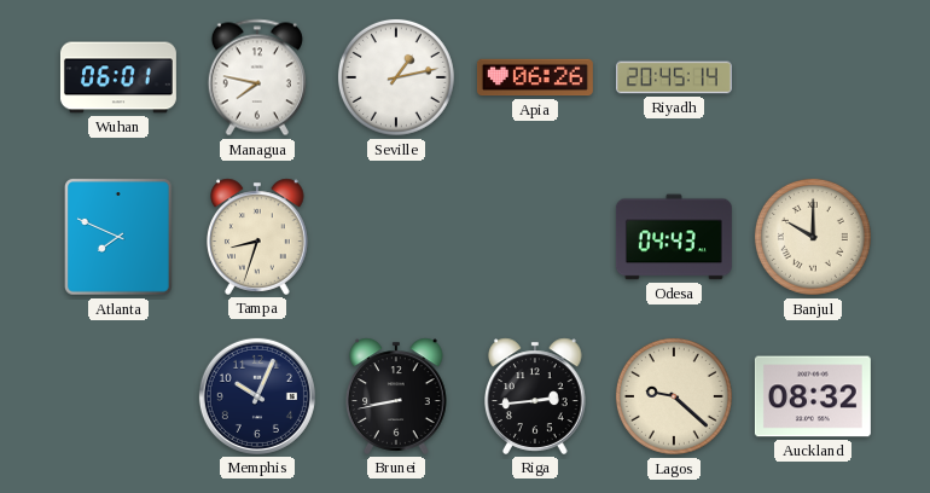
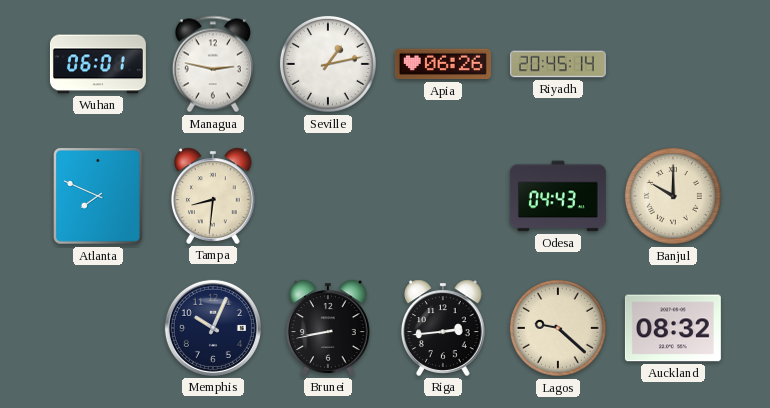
Managua: 7:47 -> 2:47
Tampa: 8:33 -> 8:31
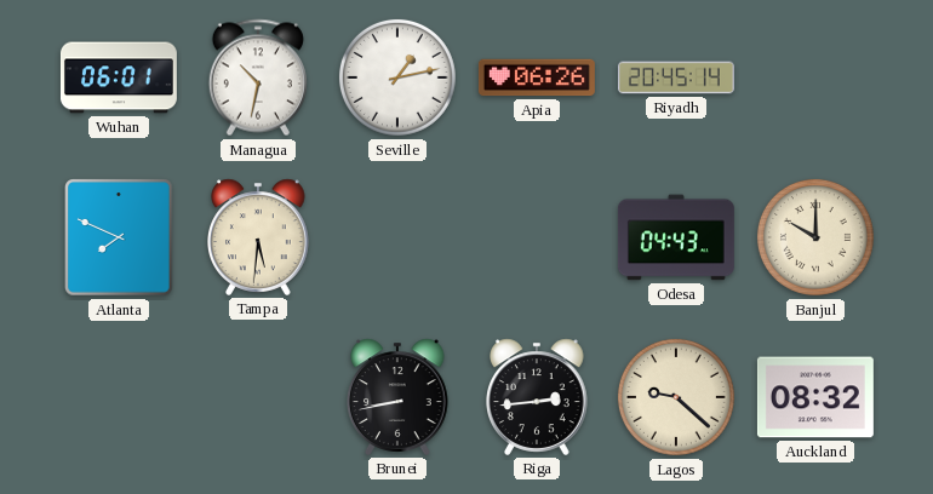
Managua: 2:47 -> 10:32
Tampa: 8:31 -> 5:31
Memphis: 10:04 -> none
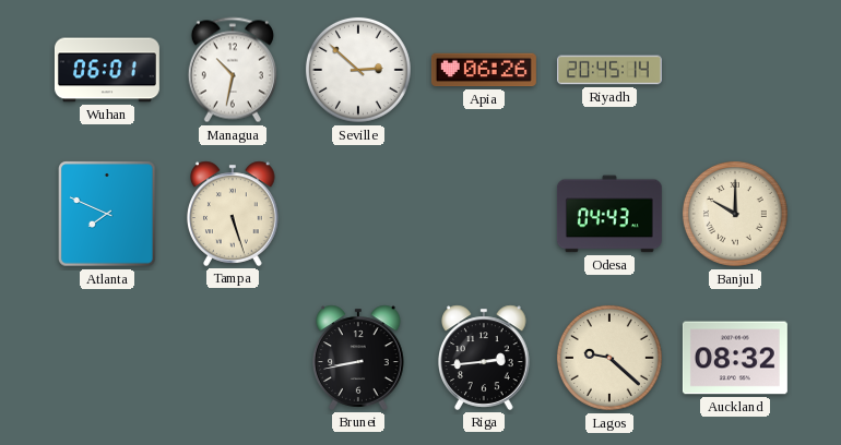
Seville: 1:13 -> 2:52
Tampa: 5:31 -> 5:27
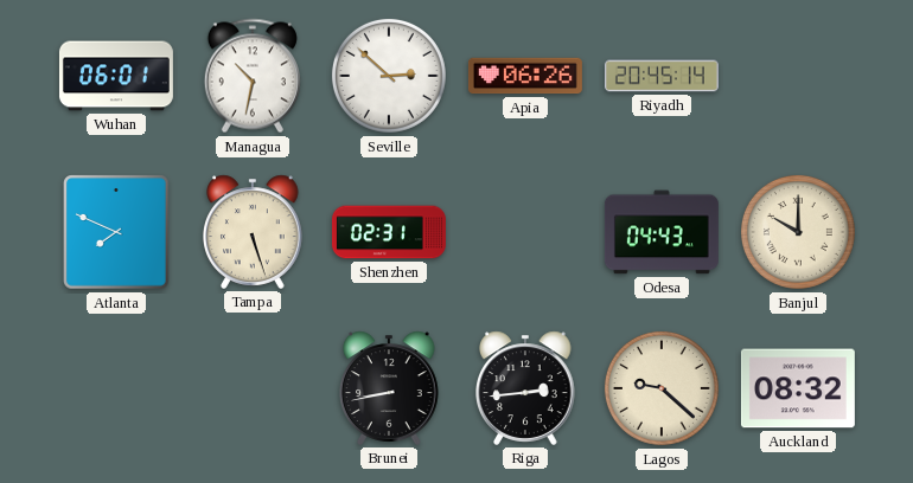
Shenzhen: none -> 02:31
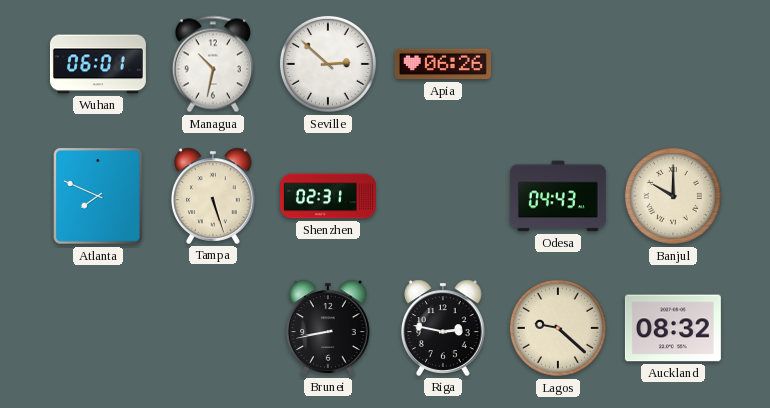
Riyadh: 20:45 -> none
Riga: 2:44 -> 2:47
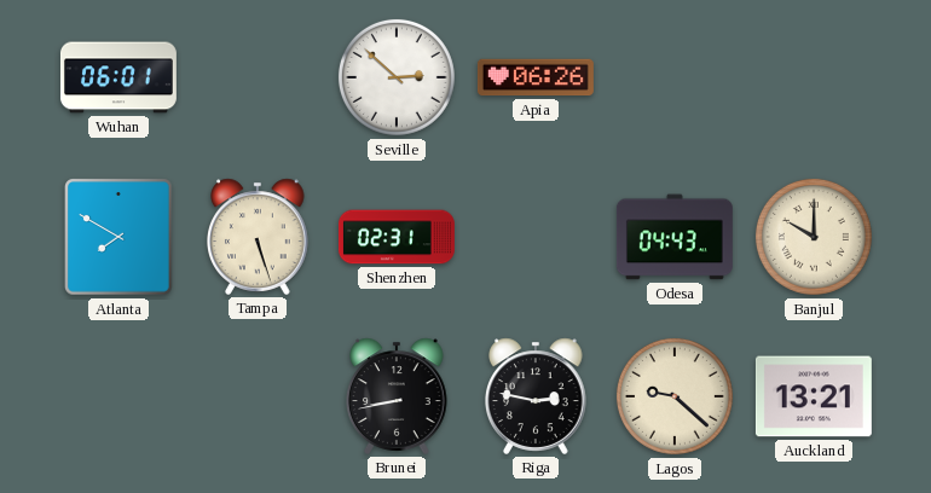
Managua: 10:32 -> none
Atlanta: 7:49 -> 7:50
Auckland: 08:32 -> 13:21
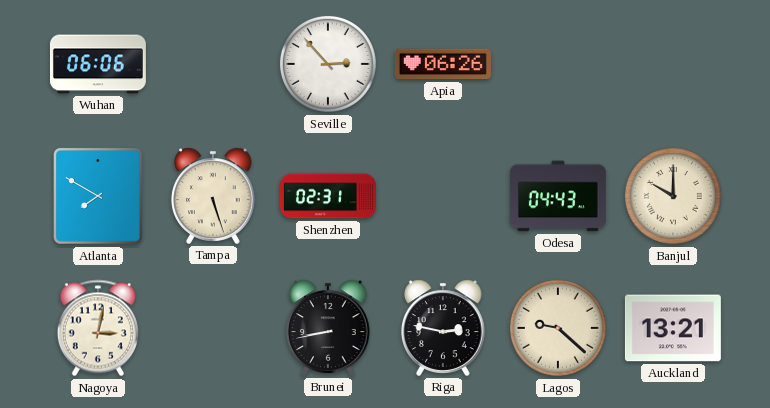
Wuhan: 06:01 -> 06:06
Seville: 2:52 -> 2:53
Nagoya: none -> 3:02
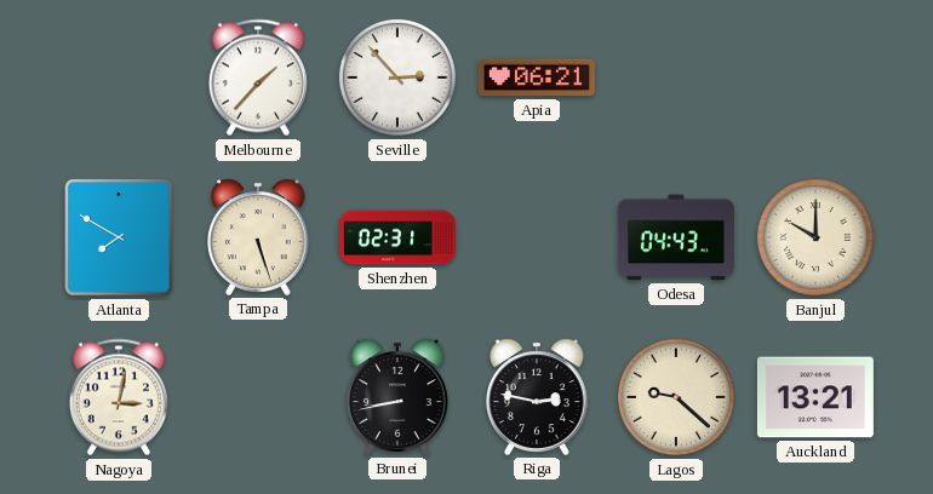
Wuhan: 06:06 -> none
Melbourne: none -> 1:37
Apia: 06:26 -> 06:21
